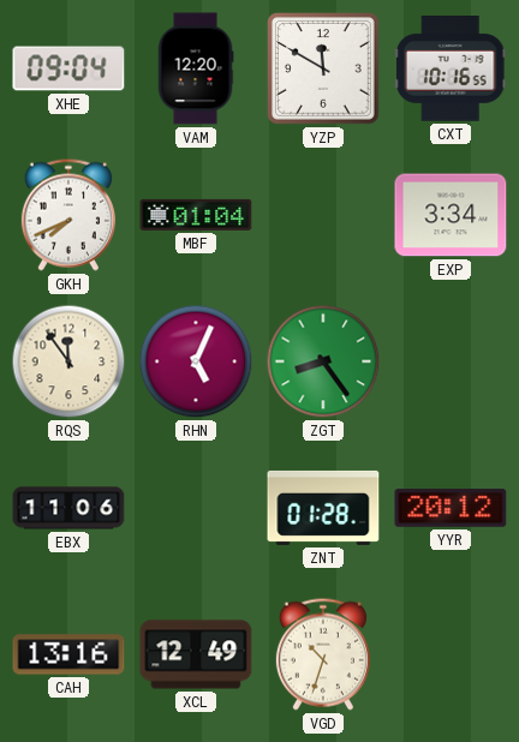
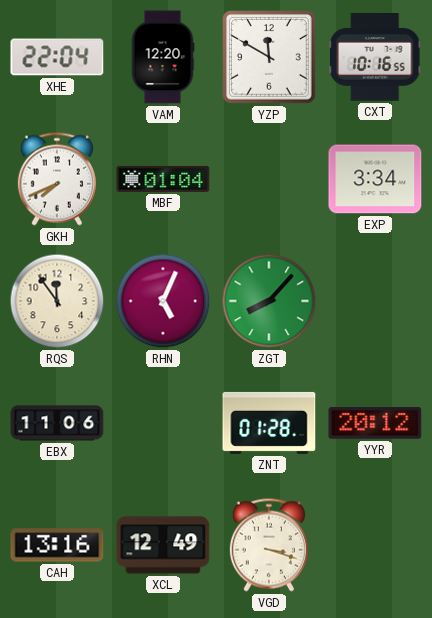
XHE: 09:04 -> 22:04
ZGT: 8:24 -> 8:07
VGD: 10:33 -> 3:18
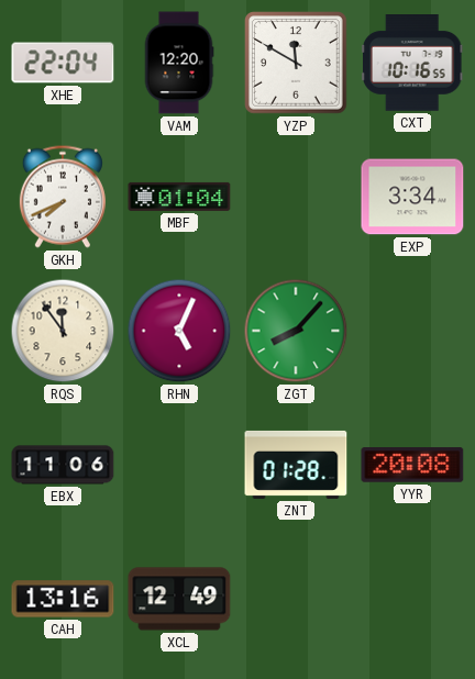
YYR: 20:12 -> 20:08
VGD: 3:18 -> none
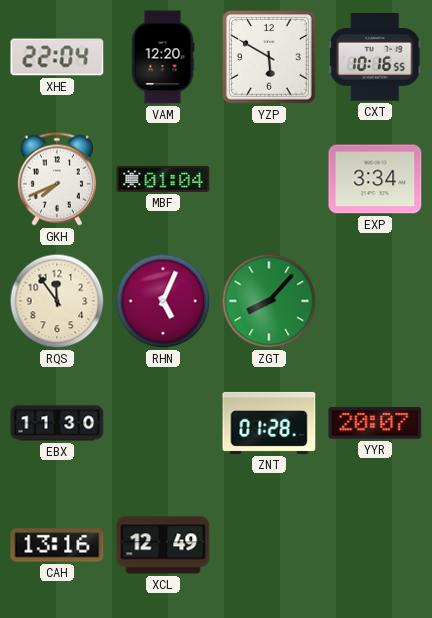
YZP: 11:50 -> 5:50
EBX: 11:06 -> 11:30
YYR: 20:08 -> 20:07
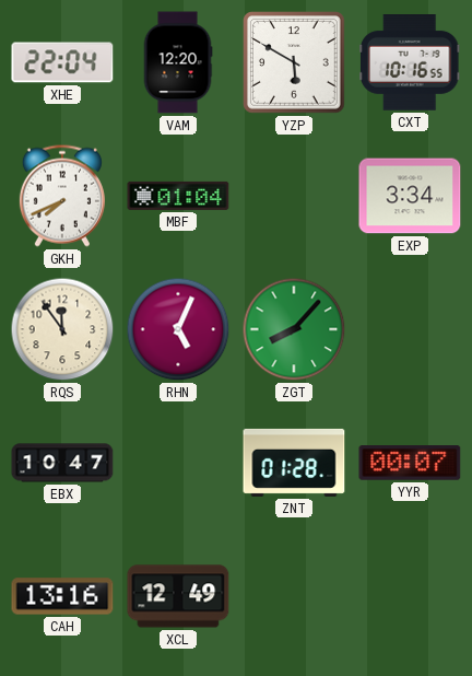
EBX: 11:30 -> 10:47
YYR: 20:07 -> 00:07
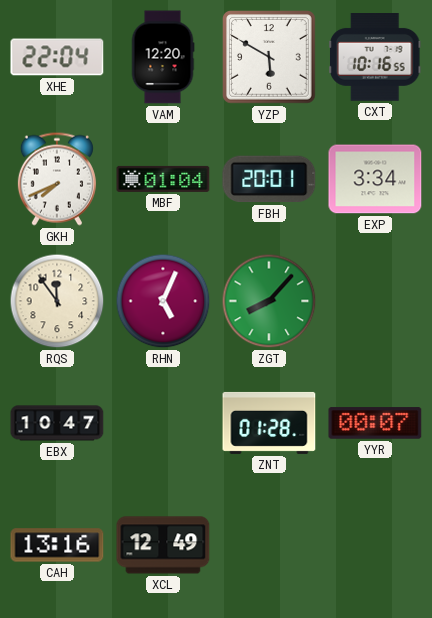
FBH: none -> 20:01
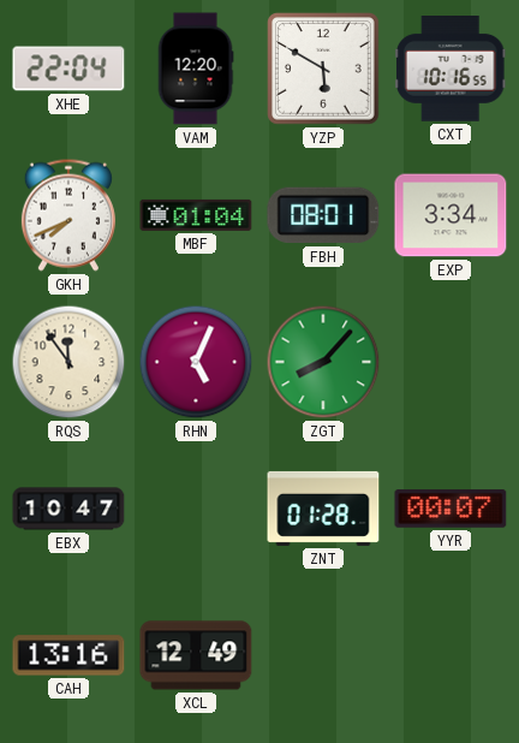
FBH: 20:01 -> 08:01
